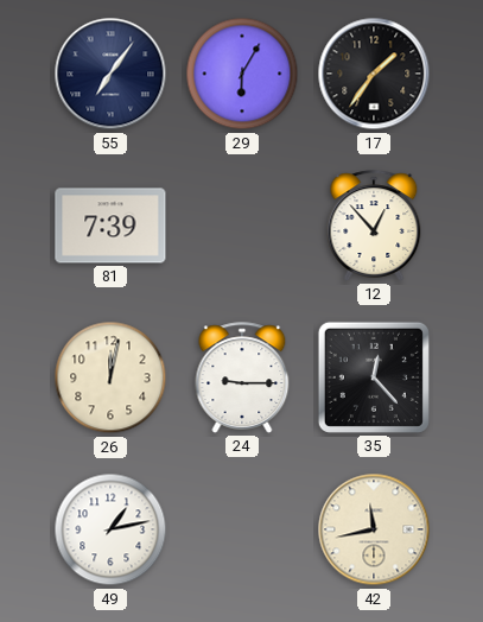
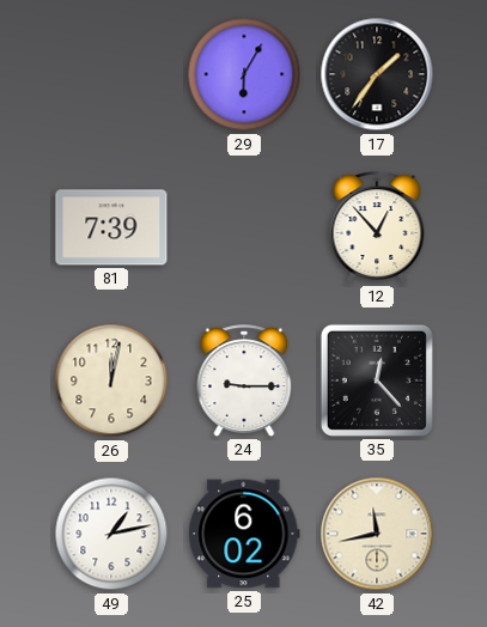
55: 7:06 -> none
25: none -> 6:02
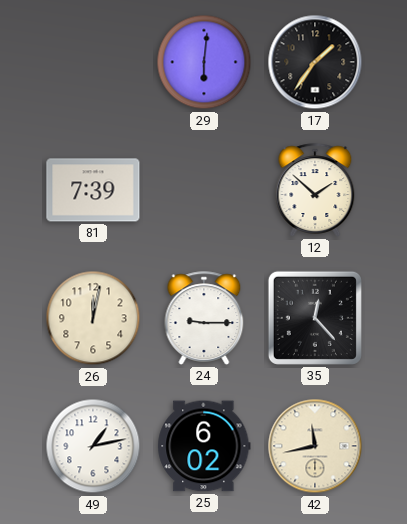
29: 6:05 -> 6:01
12: 12:53 -> 1:52
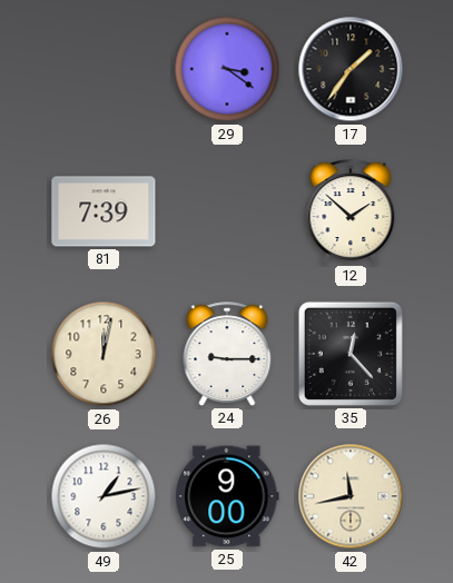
29: 6:01 -> 3:21
25: 6:02 -> 9:00
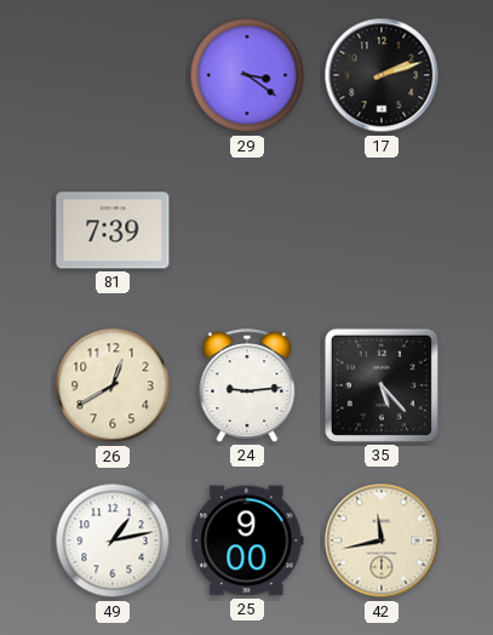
17: 1:36 -> 2:12
12: 1:52 -> none
26: 12:02 -> 12:40
24: 9:15 -> 9:14
35: 12:23 -> 5:23
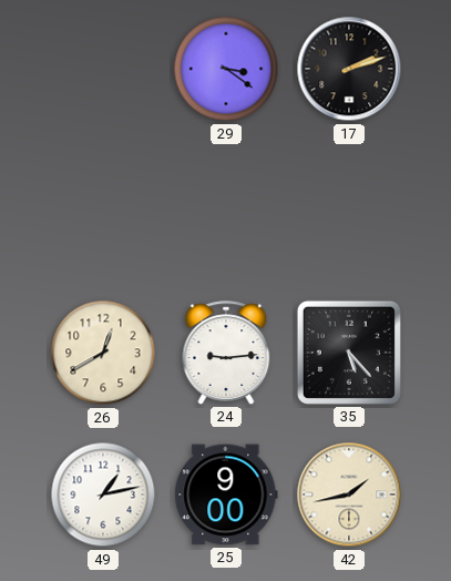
81: 7:39 -> none
42: 11:43 -> 1:43
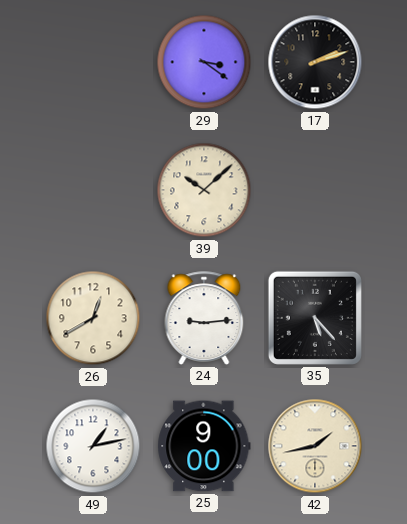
39: none -> 10:08
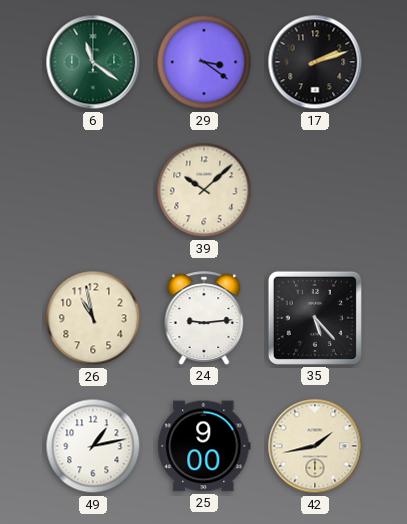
6: none -> 11:21
26: 12:40 -> 10:58
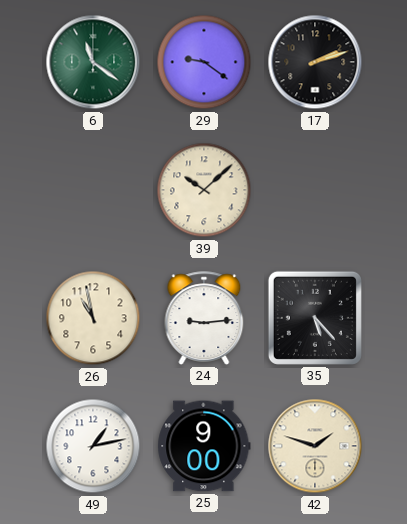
29: 3:21 -> 9:21
42: 1:43 -> 1:48
